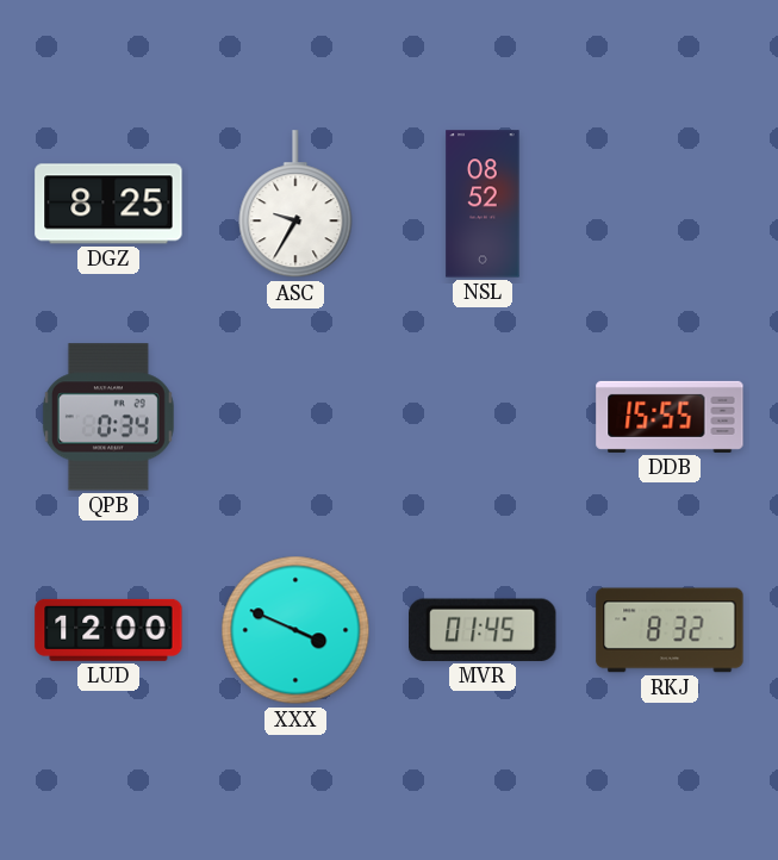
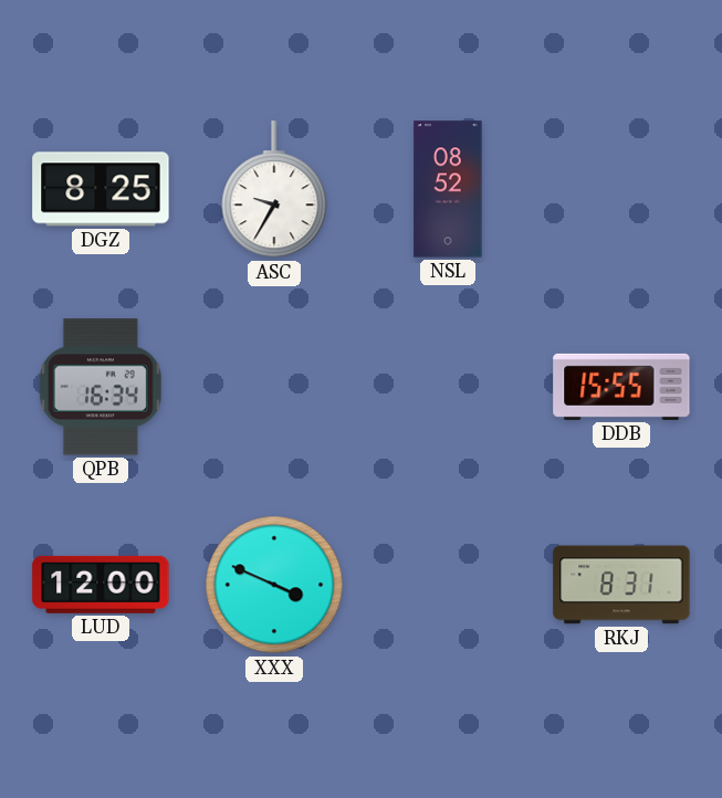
QPB: 0:34 -> 16:34
MVR: 01:45 -> none
RKJ: 8:32 -> 8:31
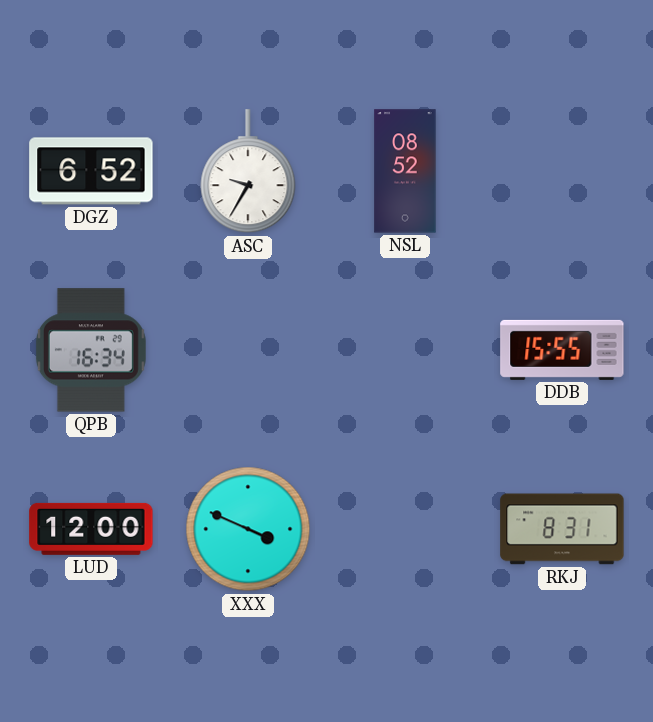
DGZ: 8:25 -> 6:52
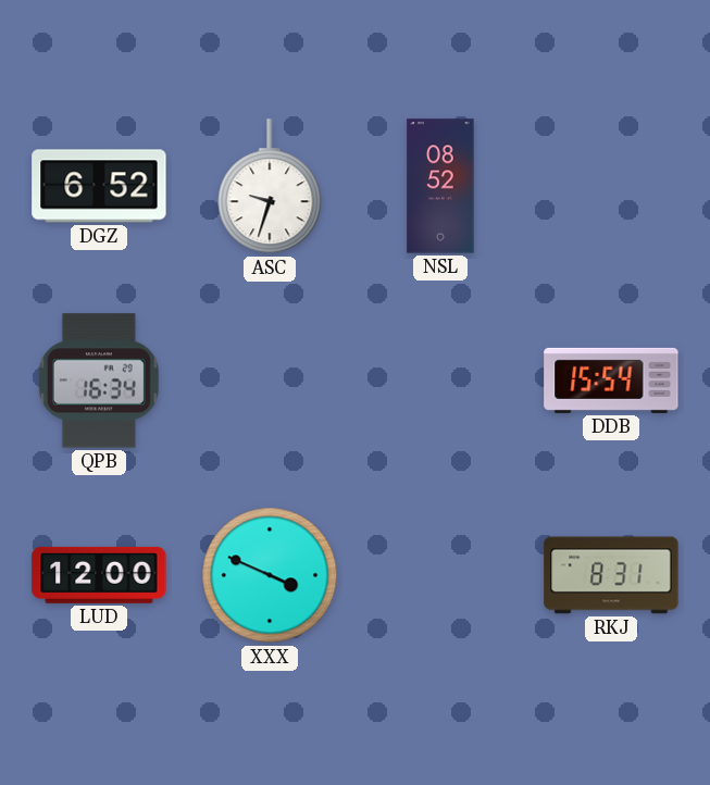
ASC: 9:35 -> 9:33
DDB: 15:55 -> 15:54
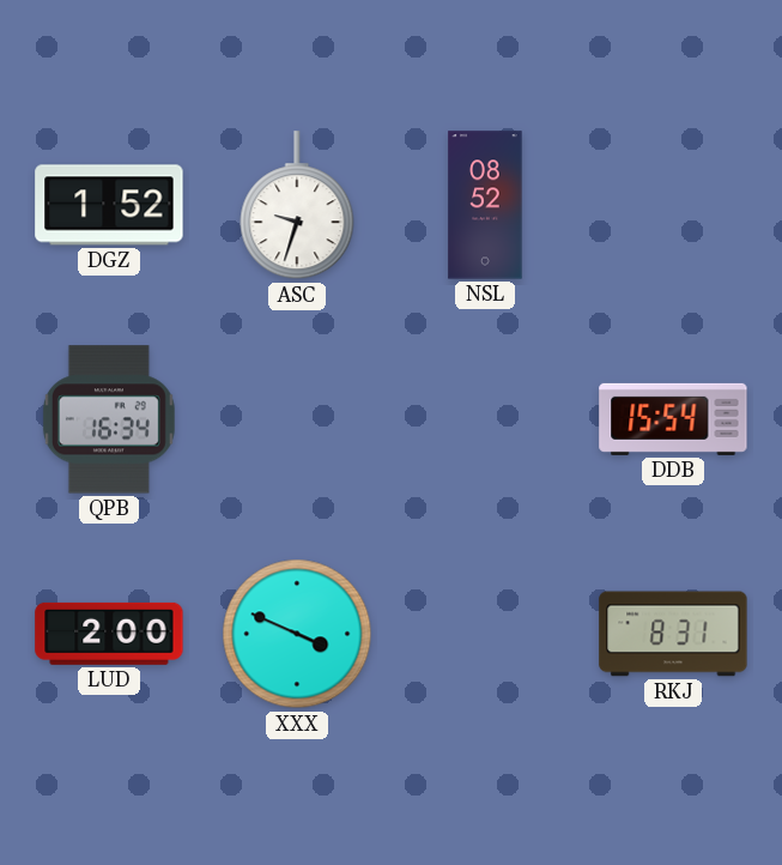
DGZ: 6:52 -> 1:52
LUD: 12:00 -> 2:00
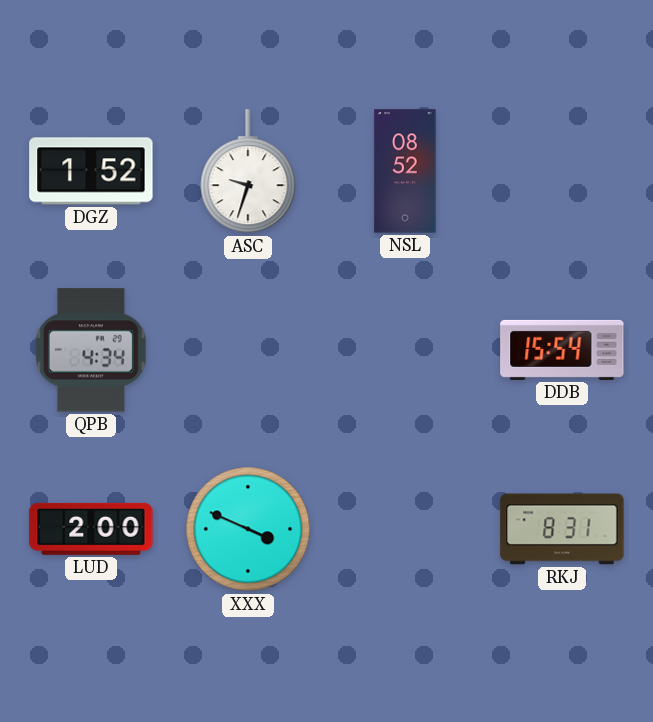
QPB: 16:34 -> 4:34
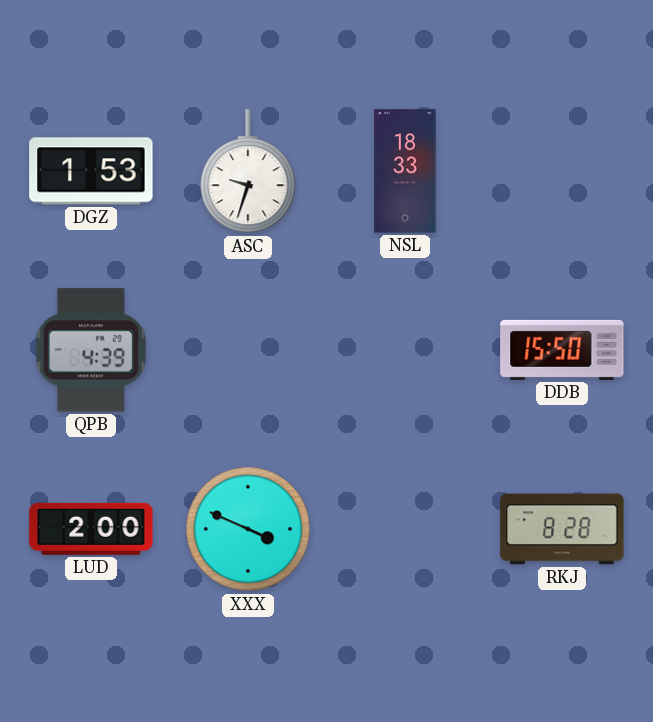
DGZ: 1:52 -> 1:53
NSL: 08:52 -> 18:33
QPB: 4:34 -> 4:39
DDB: 15:54 -> 15:50
RKJ: 8:31 -> 8:28
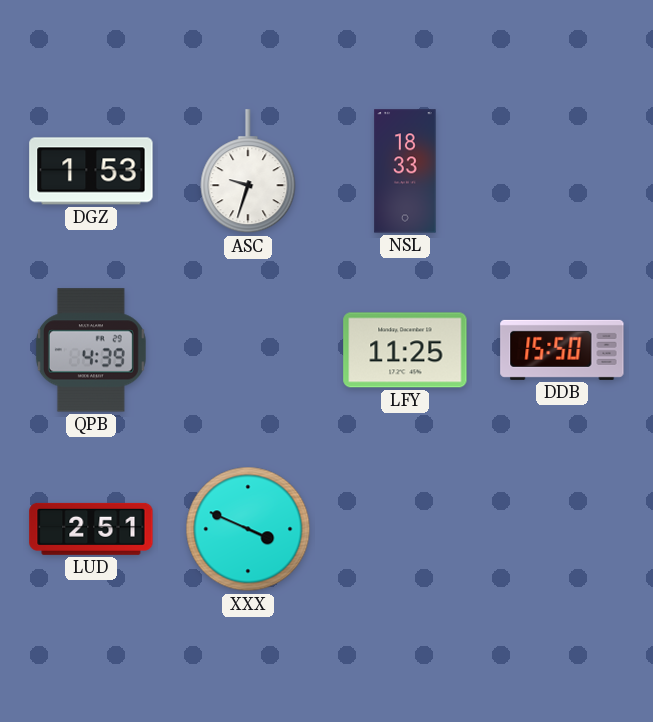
LFY: none -> 11:25
LUD: 2:00 -> 2:51
RKJ: 8:28 -> none
